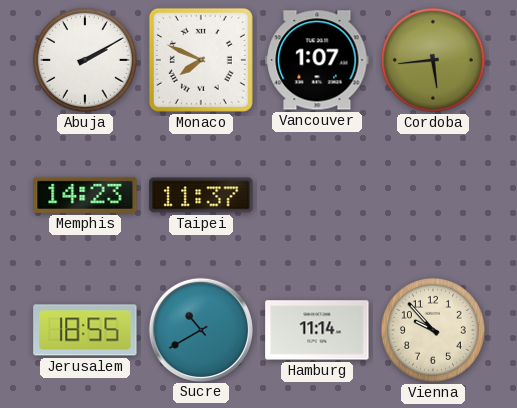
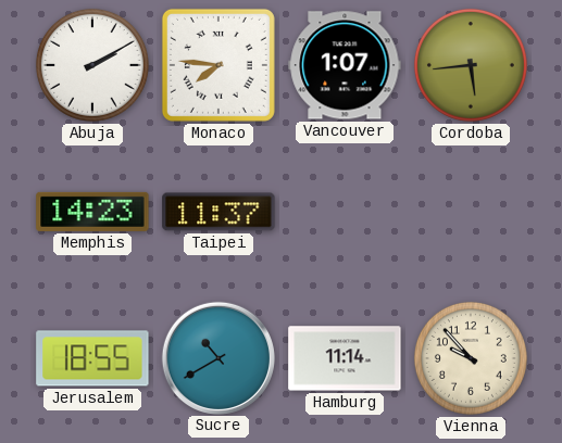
Monaco: 7:49 -> 7:46
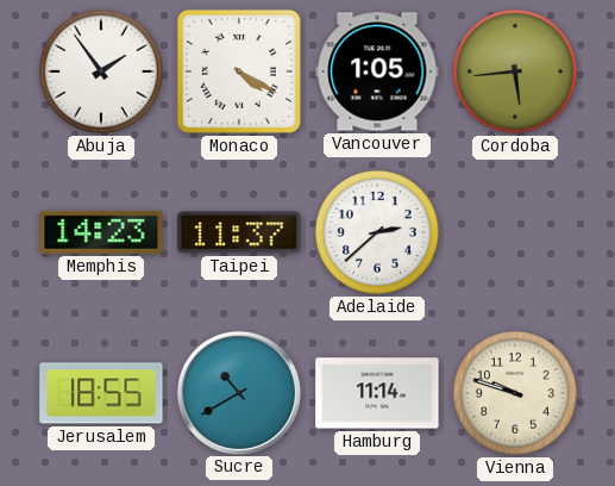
Abuja: 2:10 -> 1:54
Monaco: 7:46 -> 4:20
Vancouver: 1:07 -> 1:05
Adelaide: none -> 2:38
Vienna: 9:53 -> 9:48
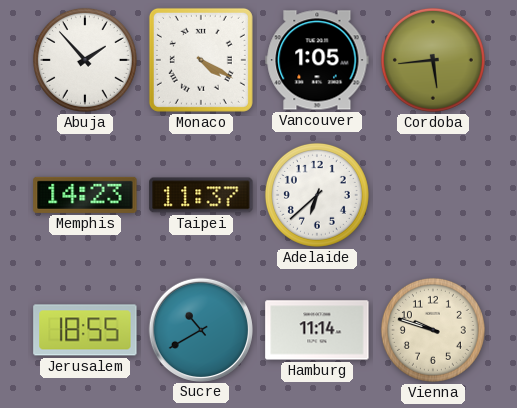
Abuja: 1:54 -> 1:53
Adelaide: 2:38 -> 6:38
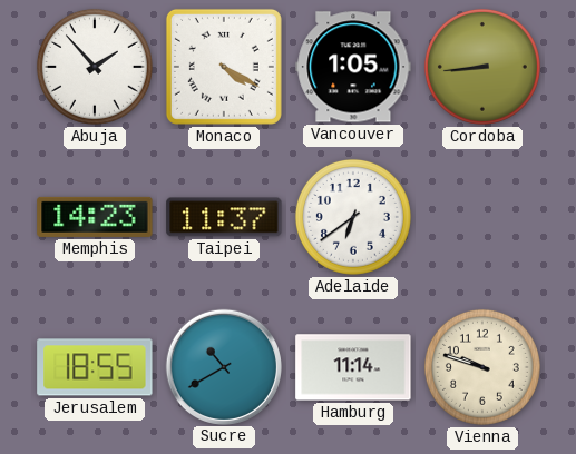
Cordoba: 5:44 -> 8:44
Adelaide: 6:38 -> 6:39
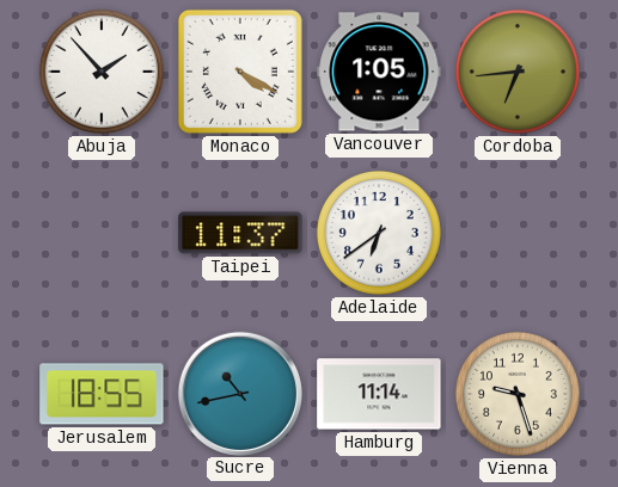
Cordoba: 8:44 -> 6:44
Memphis: 14:23 -> none
Sucre: 10:40 -> 10:43
Vienna: 9:48 -> 9:27
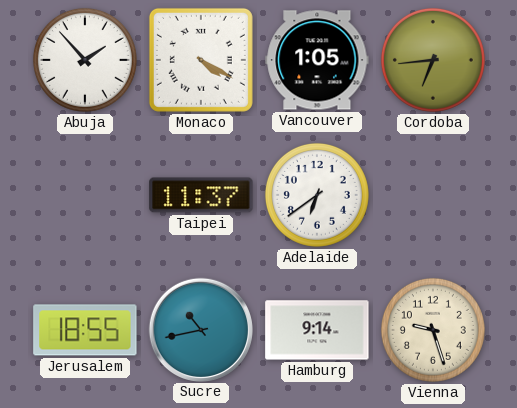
Hamburg: 11:14 -> 9:14
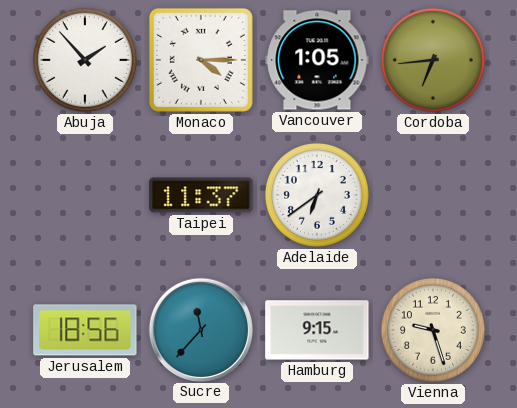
Monaco: 4:20 -> 4:15
Jerusalem: 18:55 -> 18:56
Sucre: 10:43 -> 11:37
Hamburg: 9:14 -> 9:15
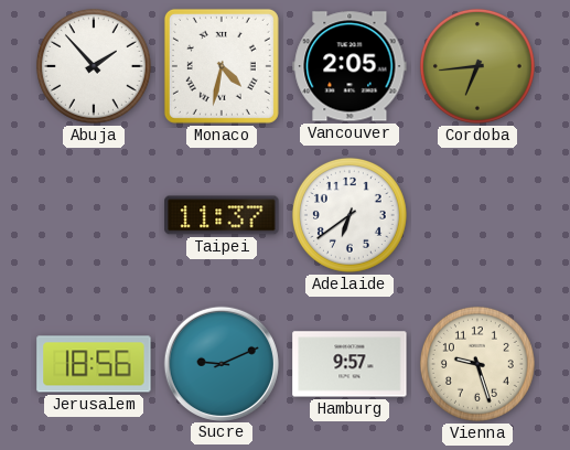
Monaco: 4:15 -> 4:32
Vancouver: 1:05 -> 2:05
Sucre: 11:37 -> 9:11
Hamburg: 9:15 -> 9:57
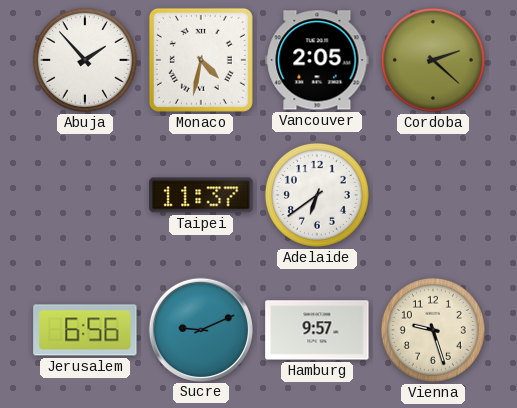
Cordoba: 6:44 -> 2:22
Jerusalem: 18:56 -> 6:56
